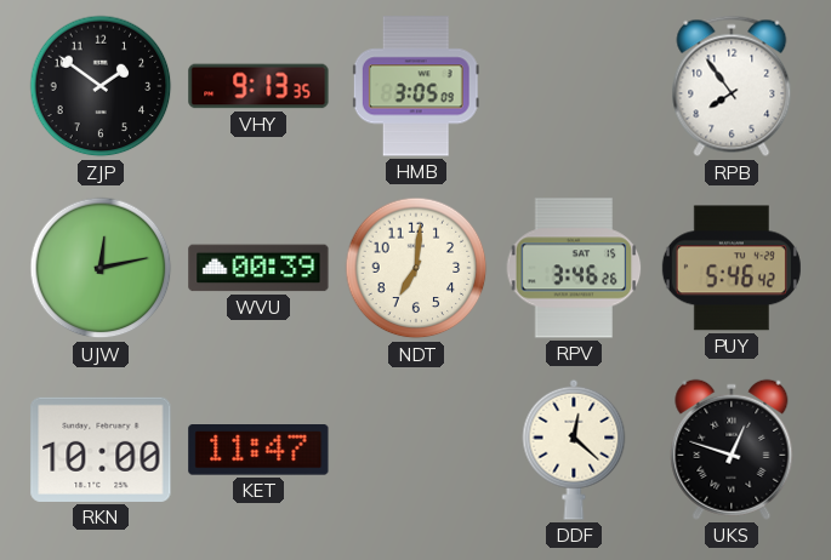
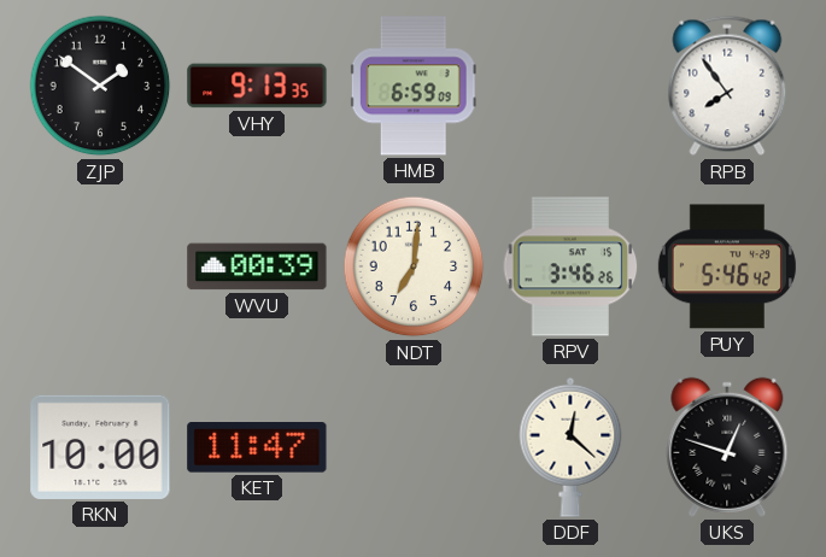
HMB: 3:05 -> 6:59
UJW: 12:13 -> none
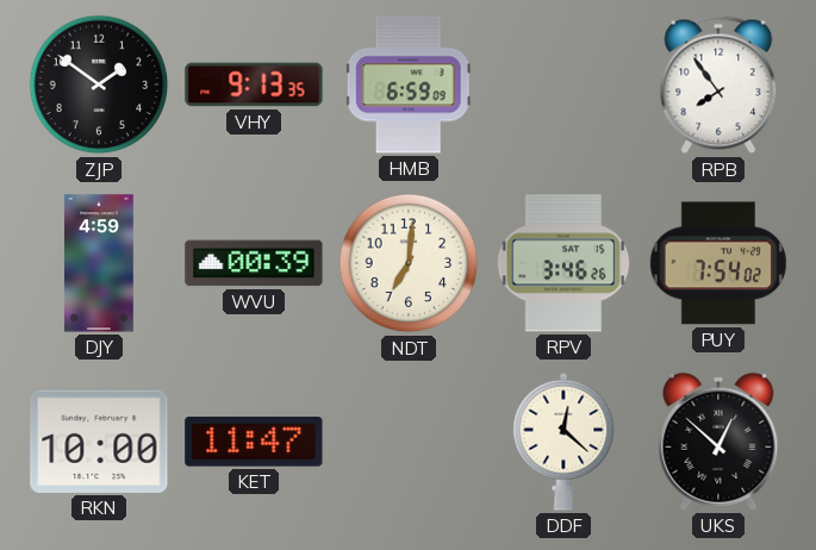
DJY: none -> 4:59
PUY: 5:46 -> 7:54
UKS: 12:48 -> 12:52
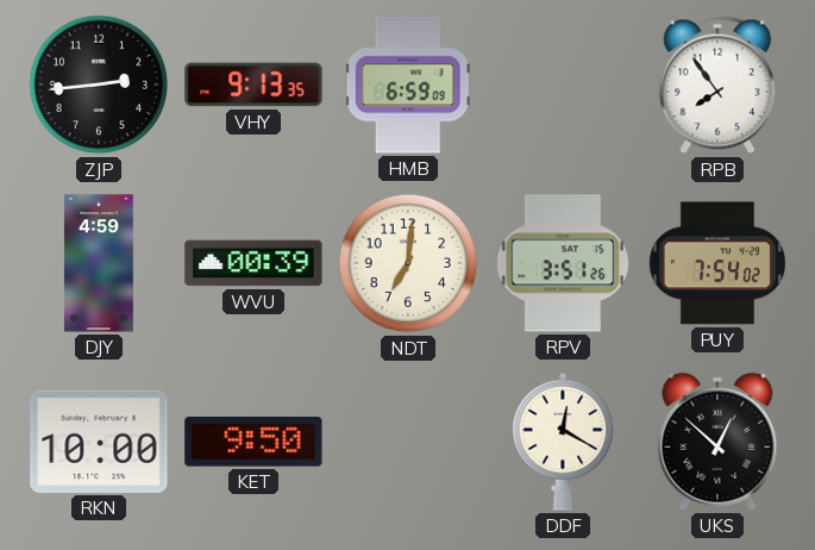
ZJP: 1:51 -> 2:44
RPV: 3:46 -> 3:51
KET: 11:47 -> 9:50
DDF: 12:22 -> 12:20
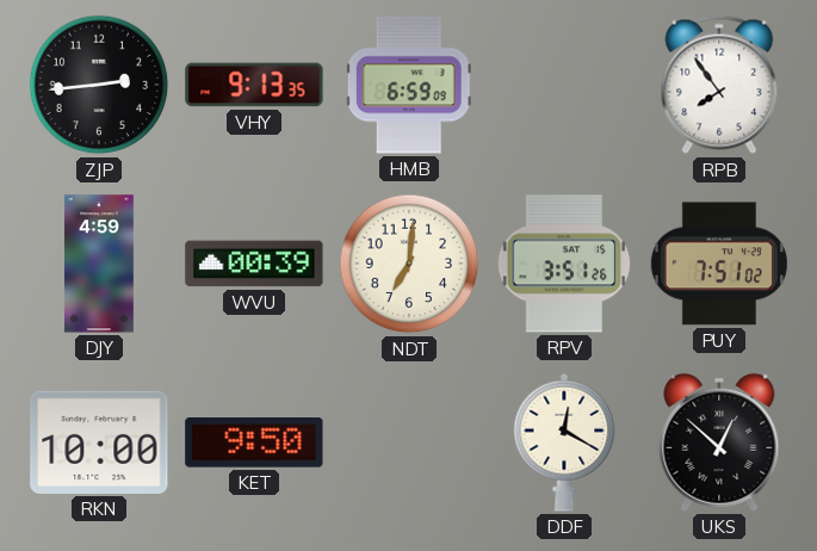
PUY: 7:54 -> 7:51
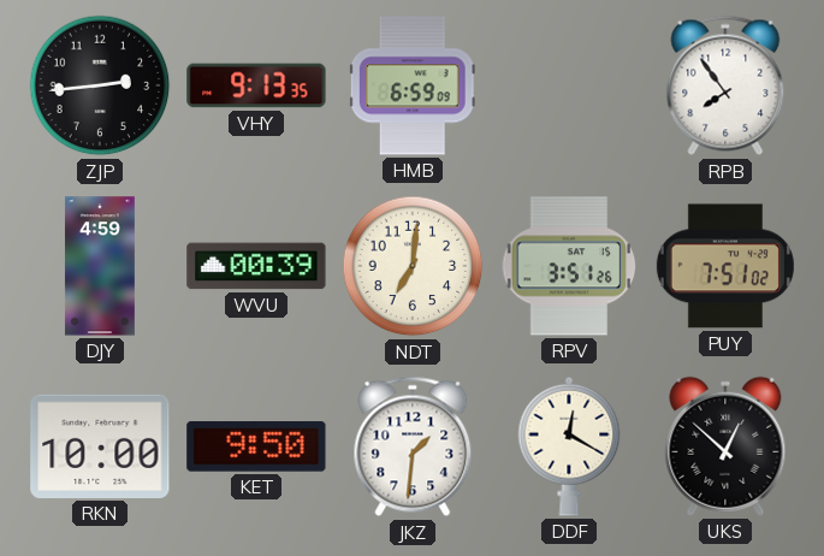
JKZ: none -> 1:31
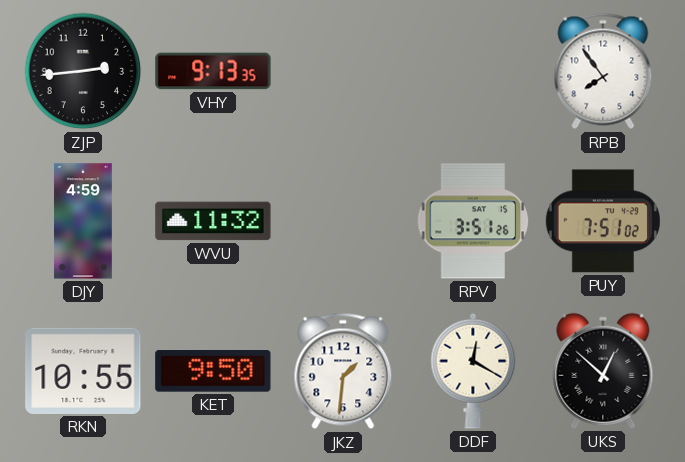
HMB: 6:59 -> none
WVU: 00:39 -> 11:32
NDT: 7:01 -> none
RKN: 10:00 -> 10:55
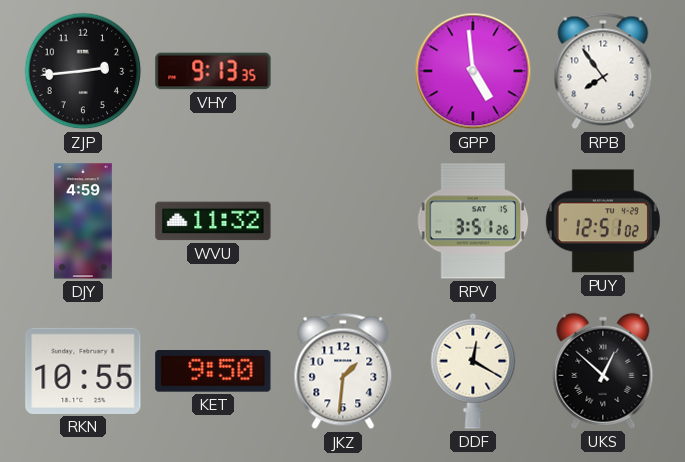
GPP: none -> 4:59
PUY: 7:51 -> 12:51
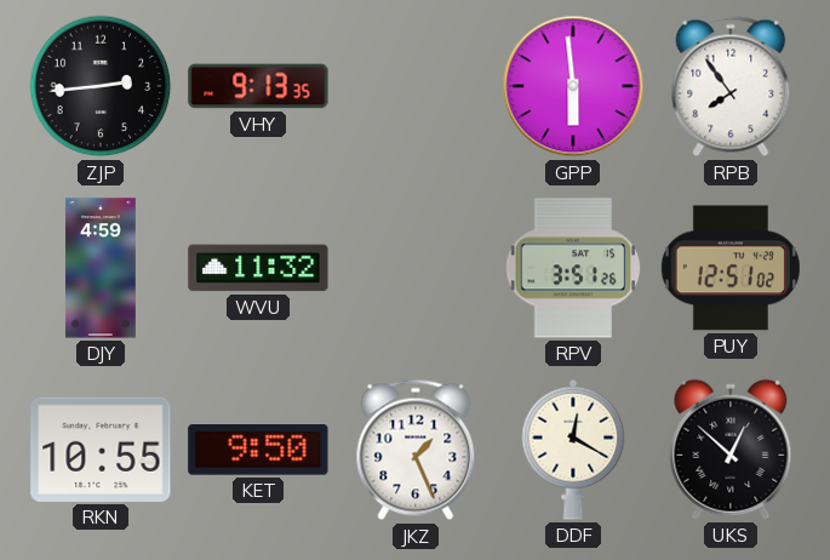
GPP: 4:59 -> 5:59
JKZ: 1:31 -> 1:26
